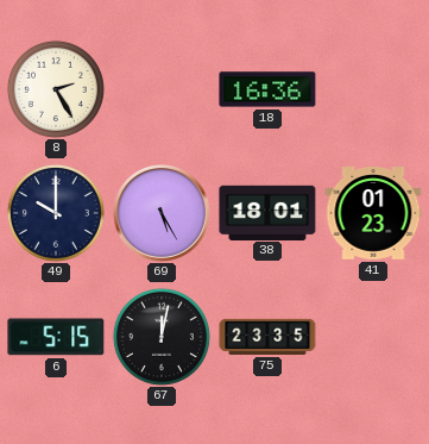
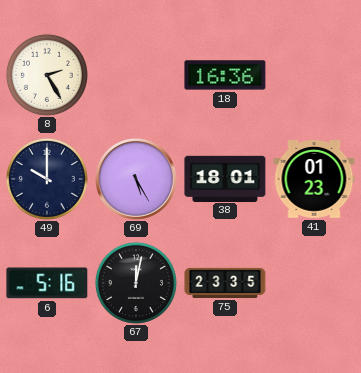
6: 5:15 -> 5:16
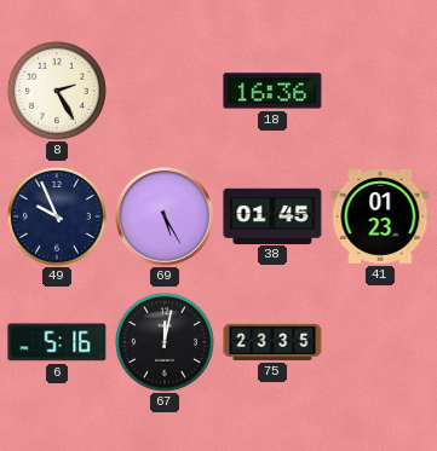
49: 10:00 -> 9:56
38: 18:01 -> 01:45
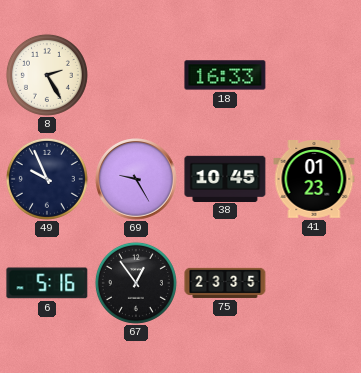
18: 16:36 -> 16:33
69: 5:25 -> 9:25
38: 01:45 -> 10:45
67: 12:02 -> 12:54
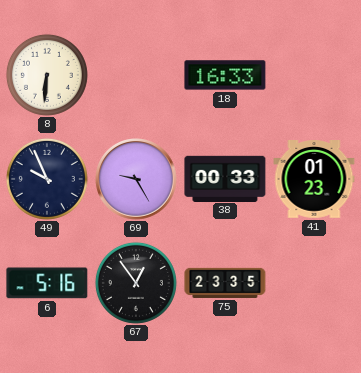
8: 2:25 -> 6:31
38: 10:45 -> 00:33
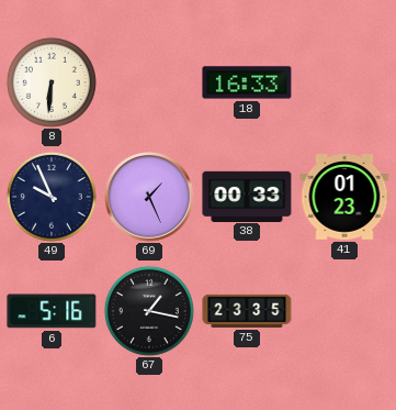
69: 9:25 -> 1:26
67: 12:54 -> 1:17
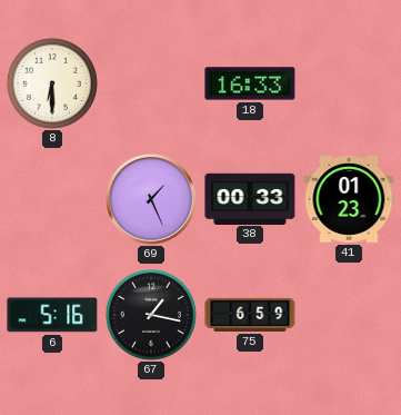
8: 6:31 -> 6:30
49: 9:56 -> none
75: 23:35 -> 6:59
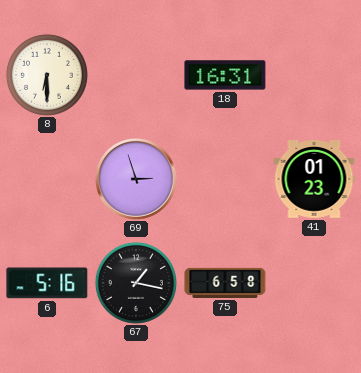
18: 16:33 -> 16:31
69: 1:26 -> 2:57
38: 00:33 -> none
75: 6:59 -> 6:58
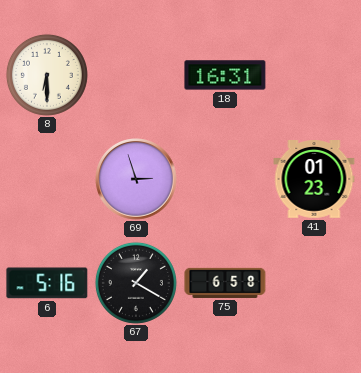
67: 1:17 -> 1:20
